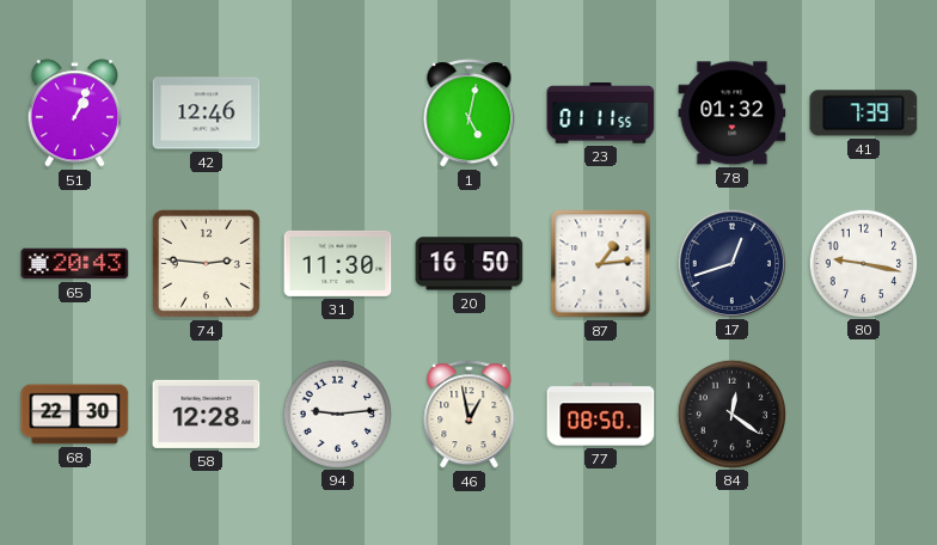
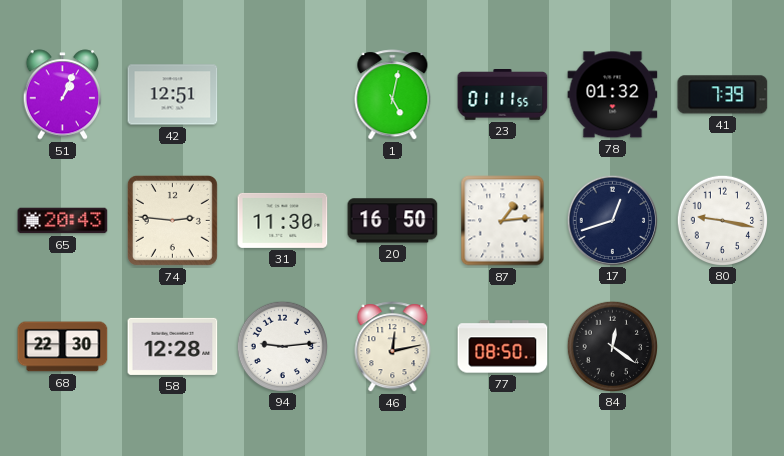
42: 12:46 -> 12:51
46: 12:58 -> 12:13
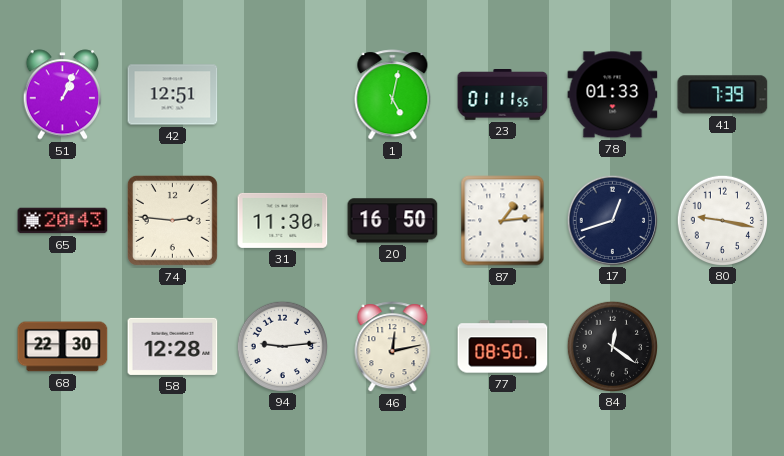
78: 01:32 -> 01:33
